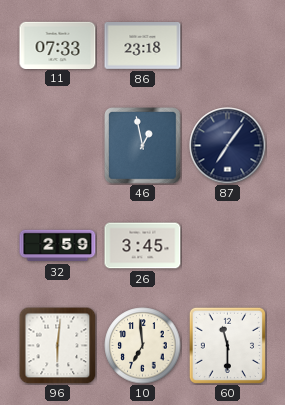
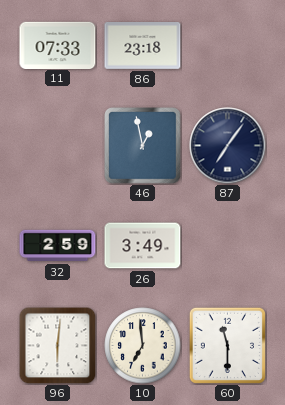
26: 3:45 -> 3:49
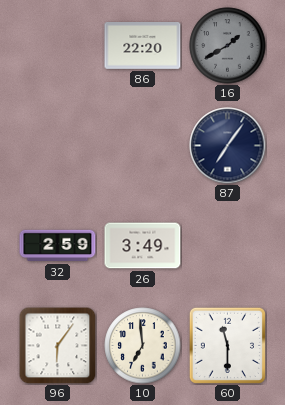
11: 07:33 -> none
86: 23:18 -> 22:20
16: none -> 1:40
46: 12:58 -> none
96: 6:01 -> 6:06
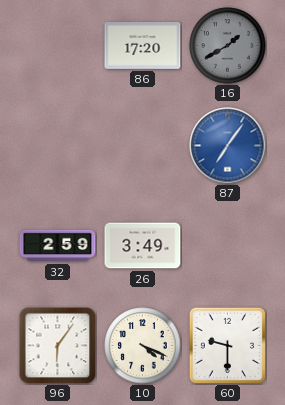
86: 22:20 -> 17:20
87 dial: navy -> blue
10: 6:59 -> 4:19
60: 11:30 -> 9:30
